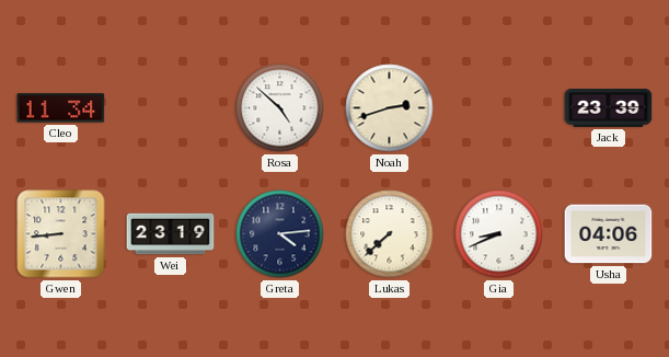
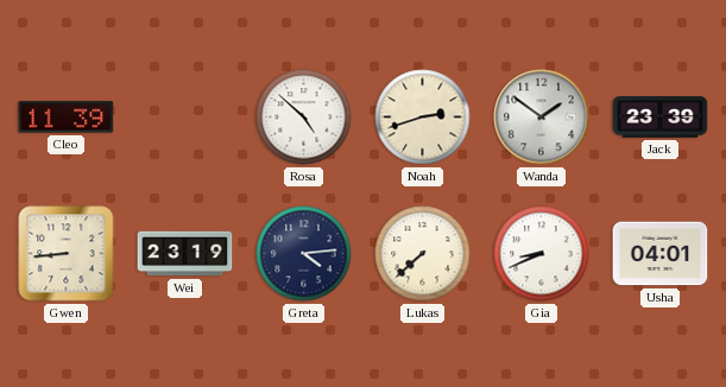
Cleo: 11:34 -> 11:39
Wanda: none -> 1:51
Usha: 04:06 -> 04:01
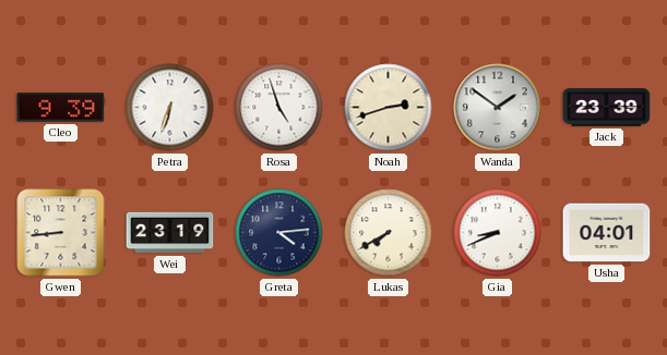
Cleo: 11:39 -> 9:39
Petra: none -> 6:33
Rosa: 4:52 -> 4:57
Lukas: 7:38 -> 7:40
